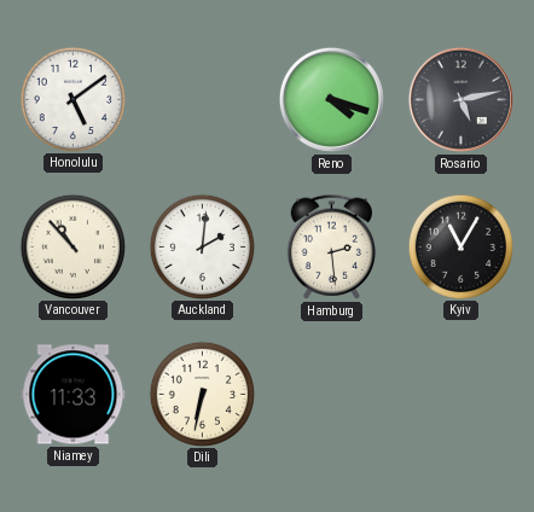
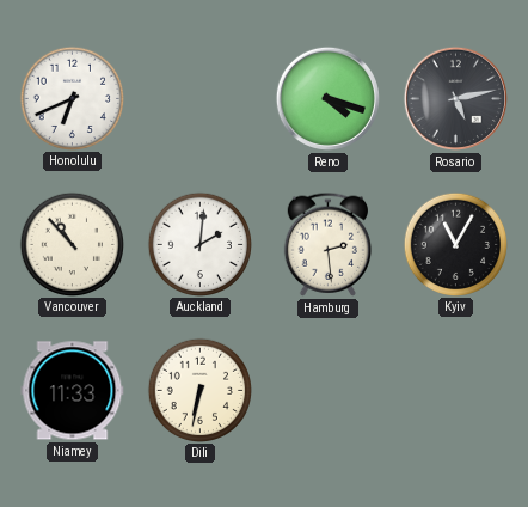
Honolulu: 5:09 -> 6:41
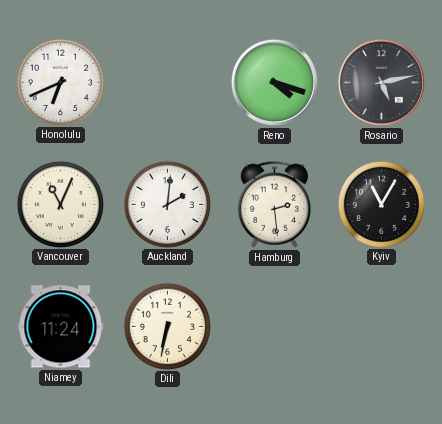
Vancouver: 10:53 -> 11:04
Niamey: 11:33 -> 11:24
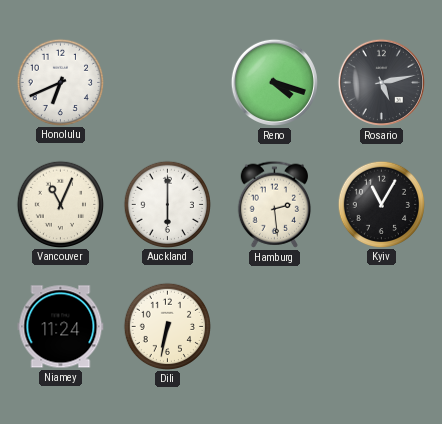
Auckland: 2:01 -> 6:00
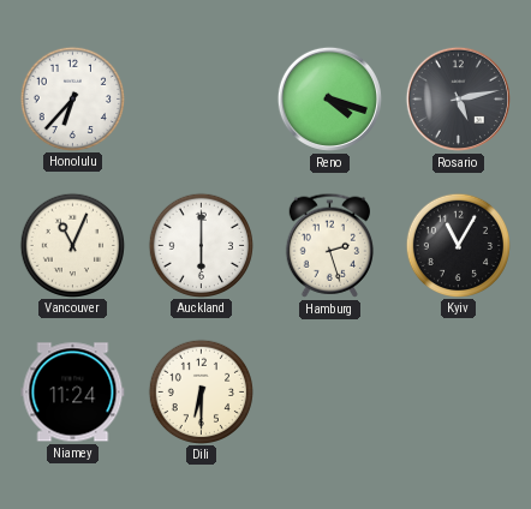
Honolulu: 6:41 -> 6:37
Hamburg: 2:29 -> 2:27
Dili: 6:32 -> 6:30
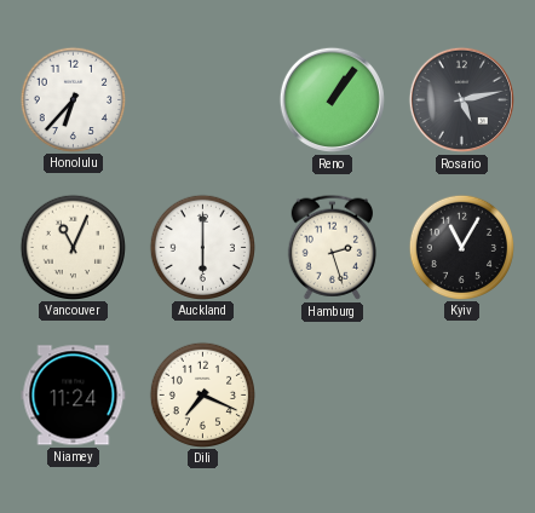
Reno: 4:18 -> 1:06
Dili: 6:30 -> 7:19
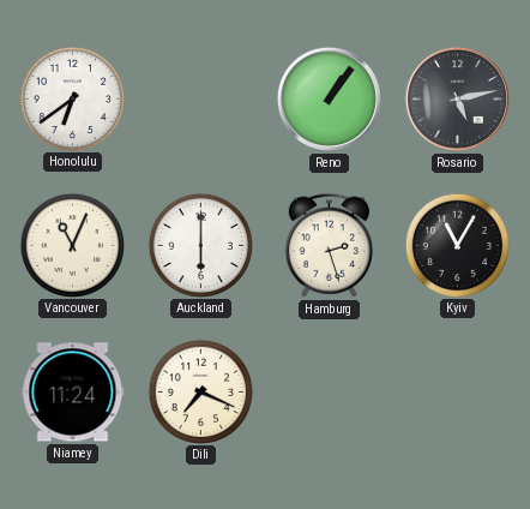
Honolulu: 6:37 -> 6:39
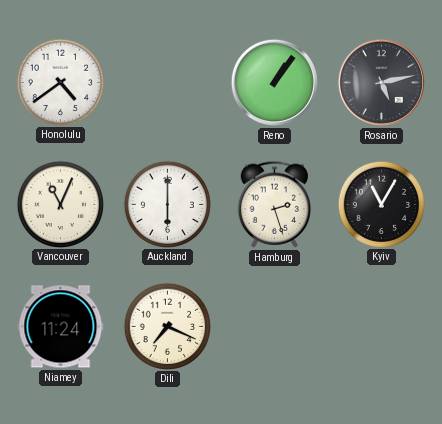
Honolulu: 6:39 -> 4:39
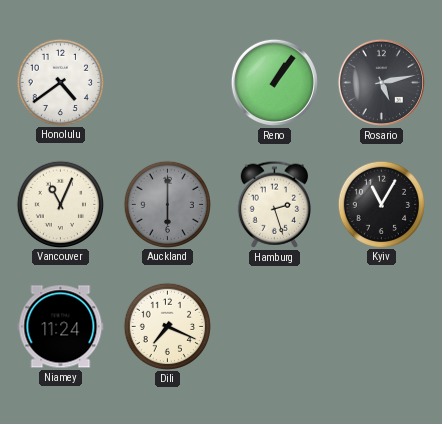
Auckland dial: white -> grey
